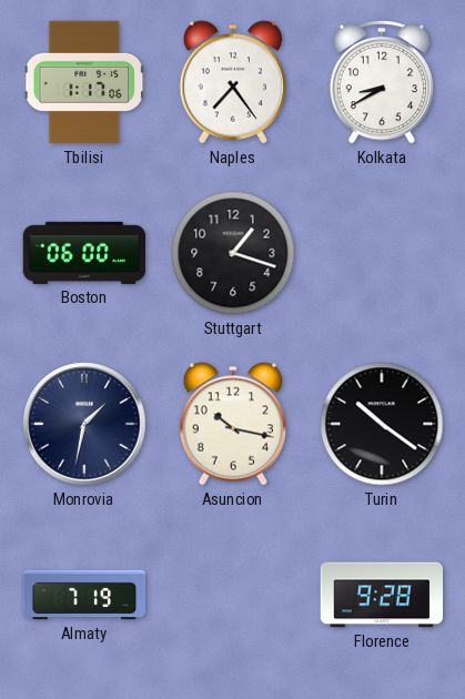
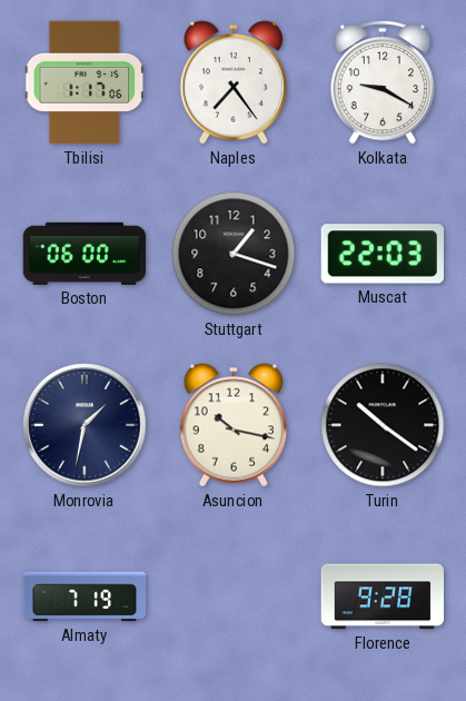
Kolkata: 8:40 -> 9:20
Muscat: none -> 22:03
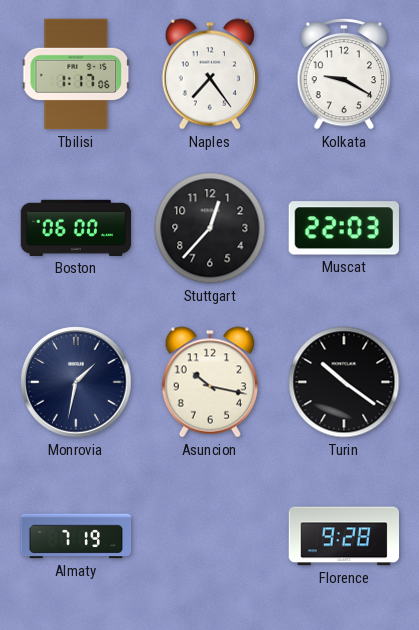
Stuttgart: 1:18 -> 12:37
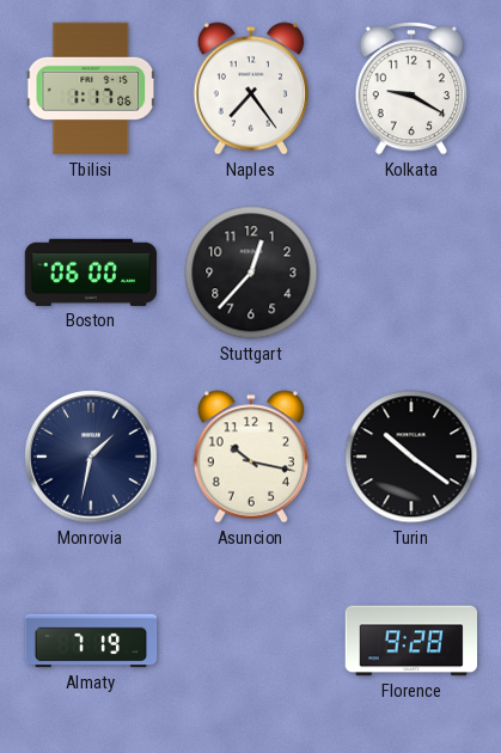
Muscat: 22:03 -> none
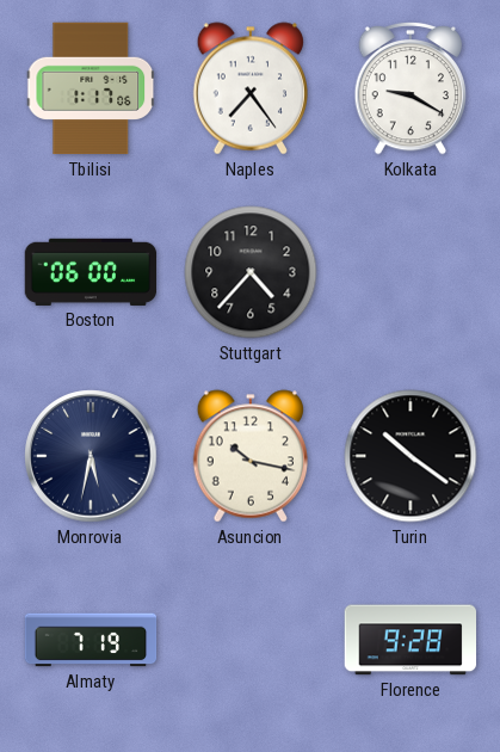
Stuttgart: 12:37 -> 4:37
Monrovia: 1:32 -> 5:32
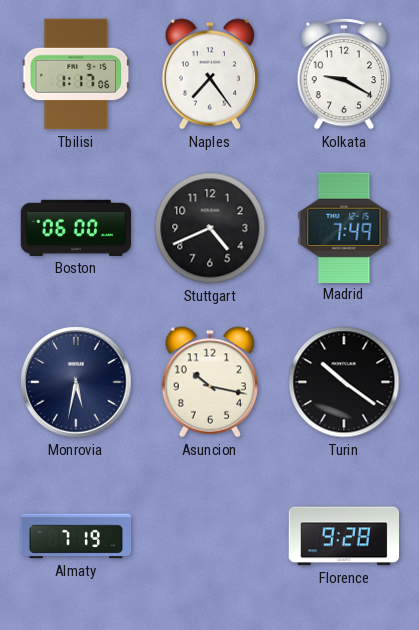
Stuttgart: 4:37 -> 4:41
Madrid: none -> 7:49
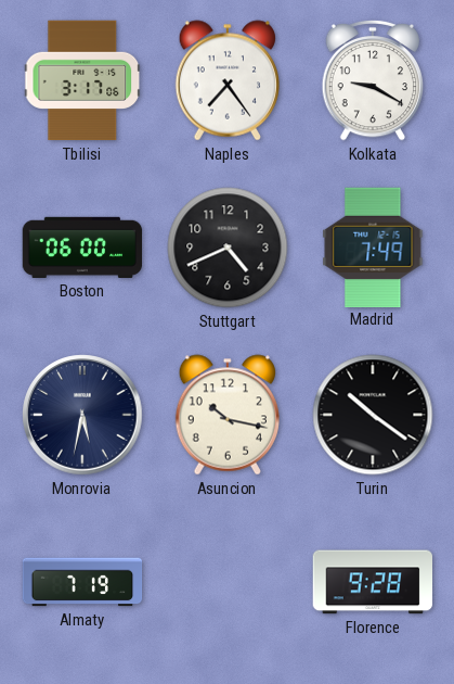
Tbilisi: 1:17 -> 3:17
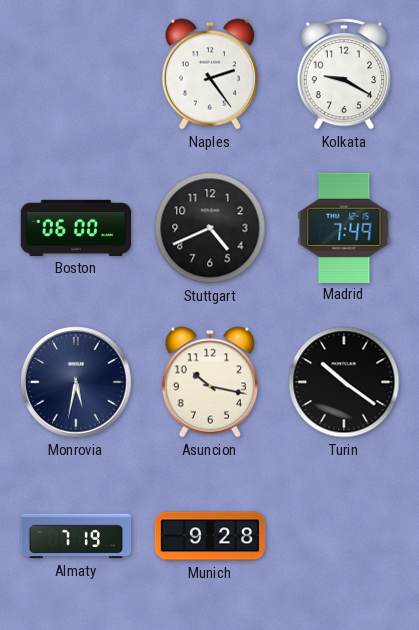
Tbilisi: 3:17 -> none
Naples: 7:24 -> 2:24
Munich: none -> 9:28
Florence: 9:28 -> none
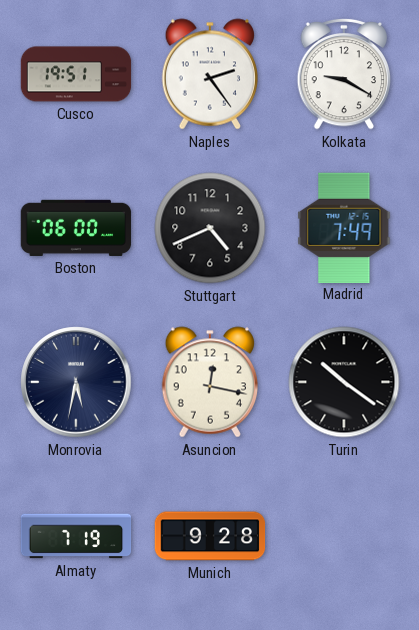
Cusco: none -> 19:51
Asuncion: 10:17 -> 12:17
